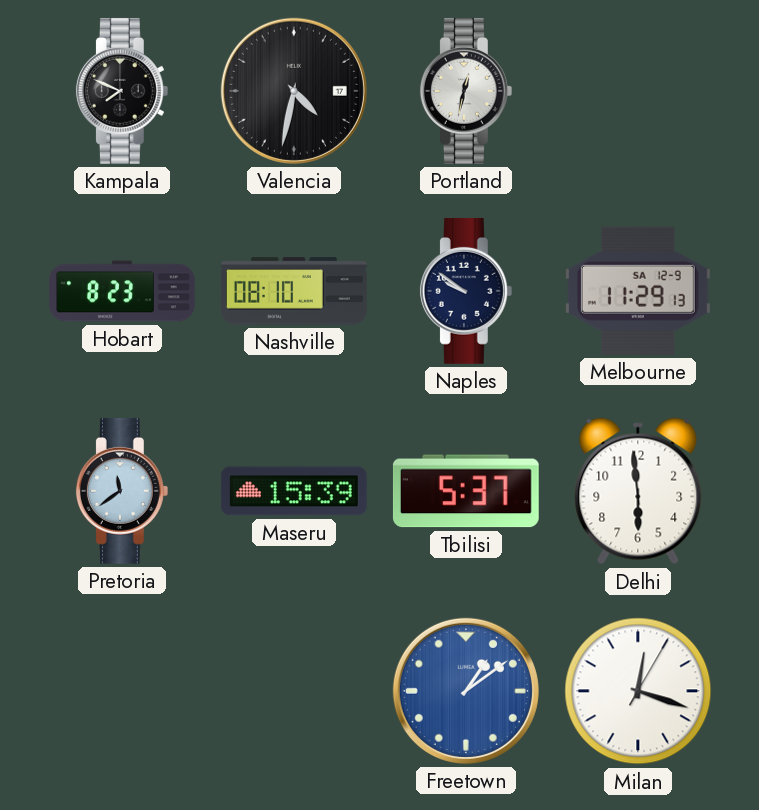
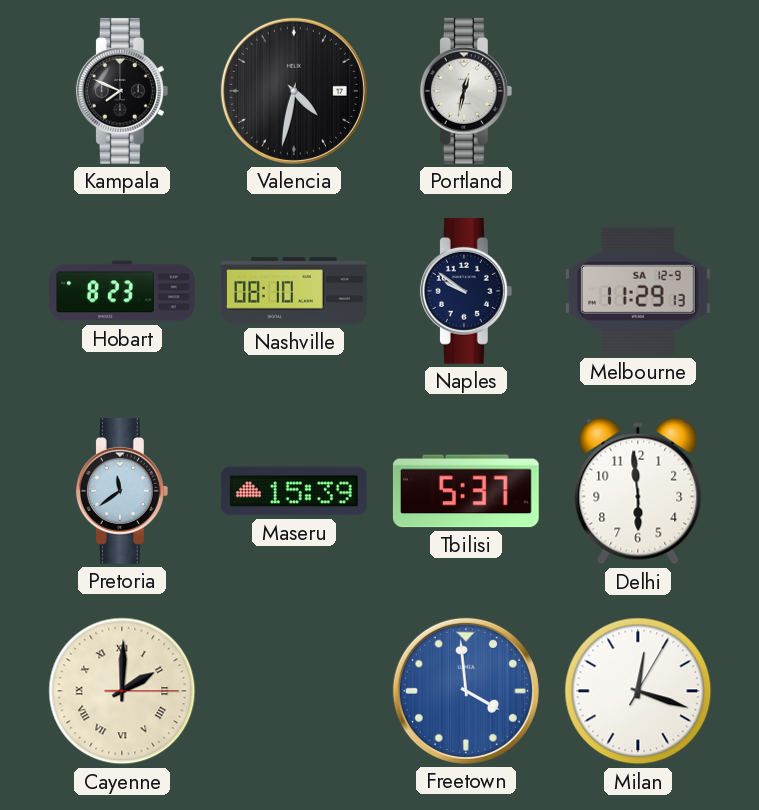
Cayenne: none -> 2:00
Freetown: 1:09 -> 3:59
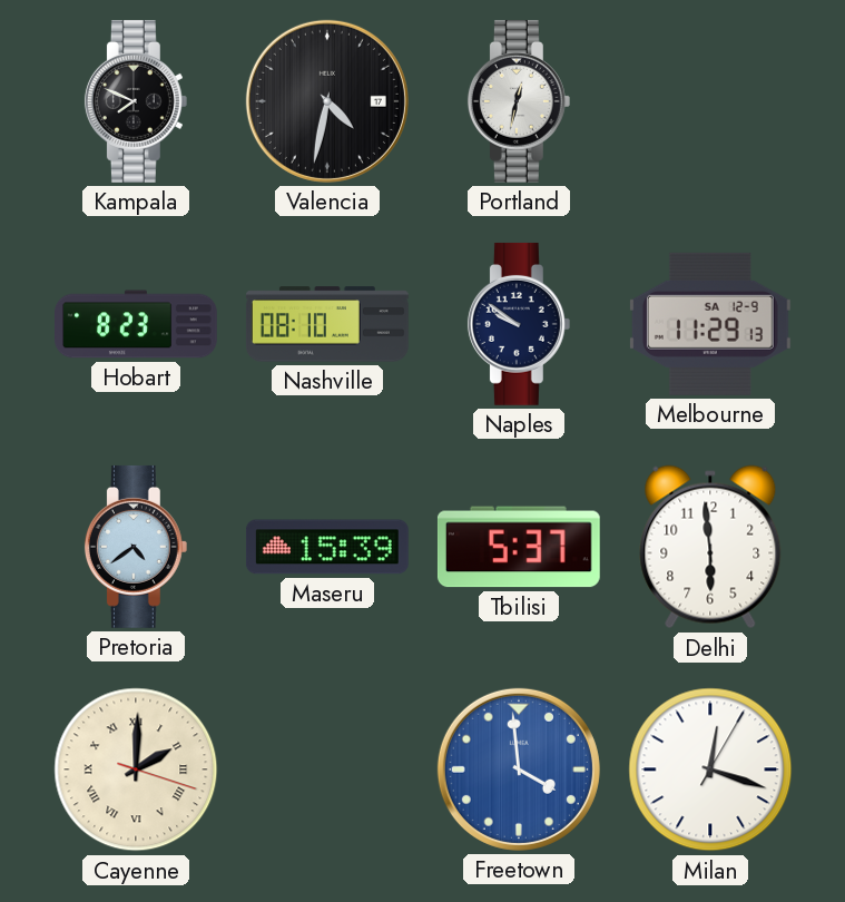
Pretoria: 11:39 -> 4:39
Cayenne: 2:00:15 -> 2:00:18
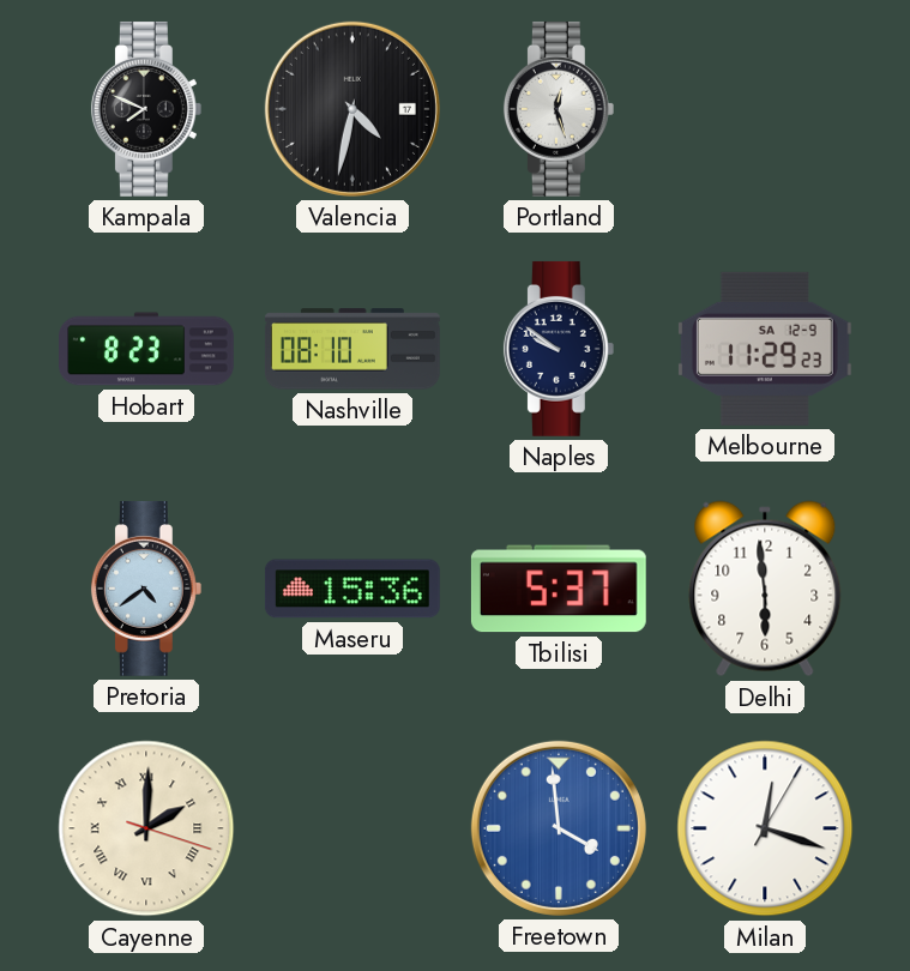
Portland: 12:32 -> 12:27
Melbourne: 11:29:13 -> 11:29:23
Maseru: 15:39 -> 15:36
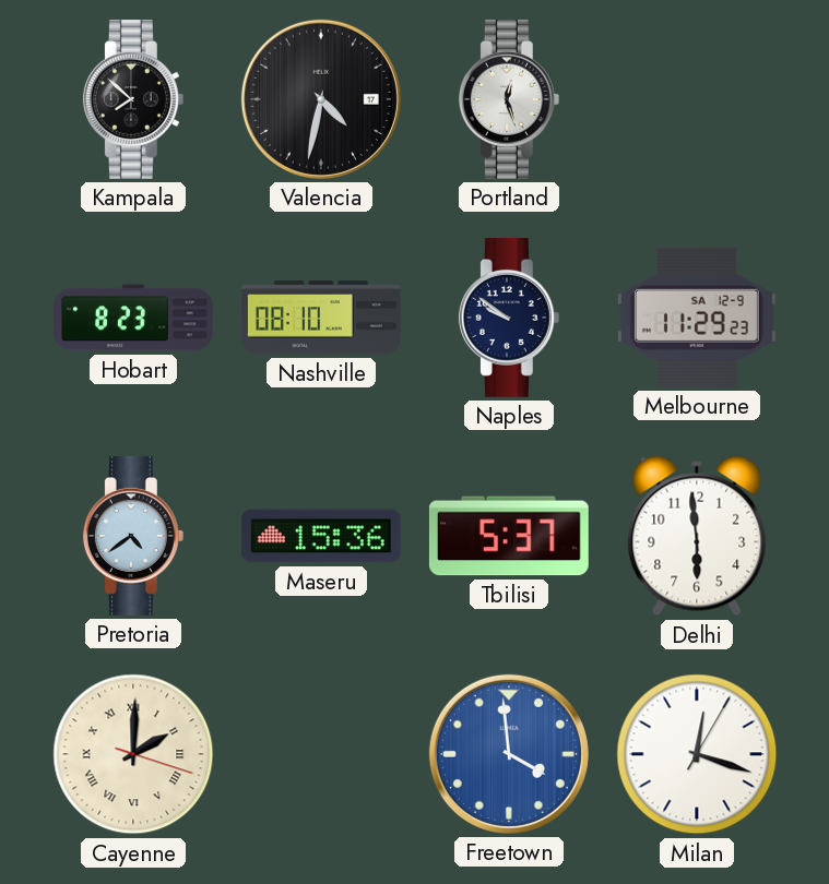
Kampala: 7:49 -> 7:52
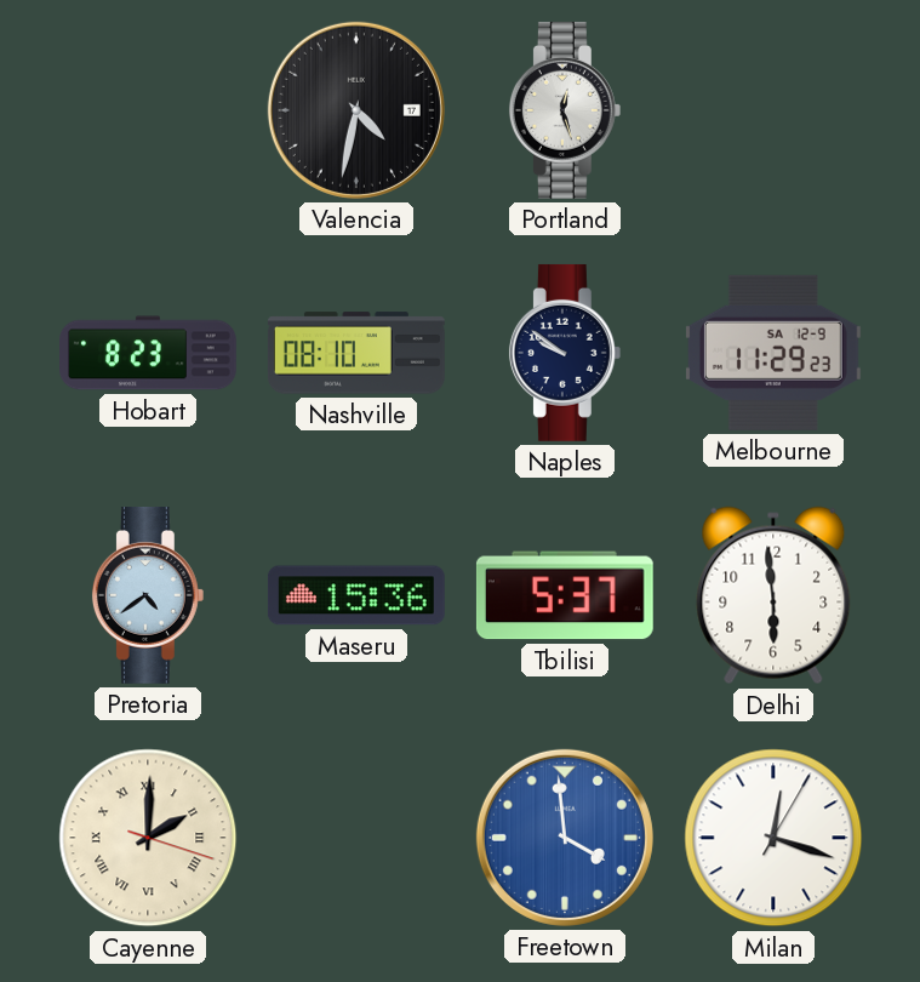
Kampala: 7:52 -> none
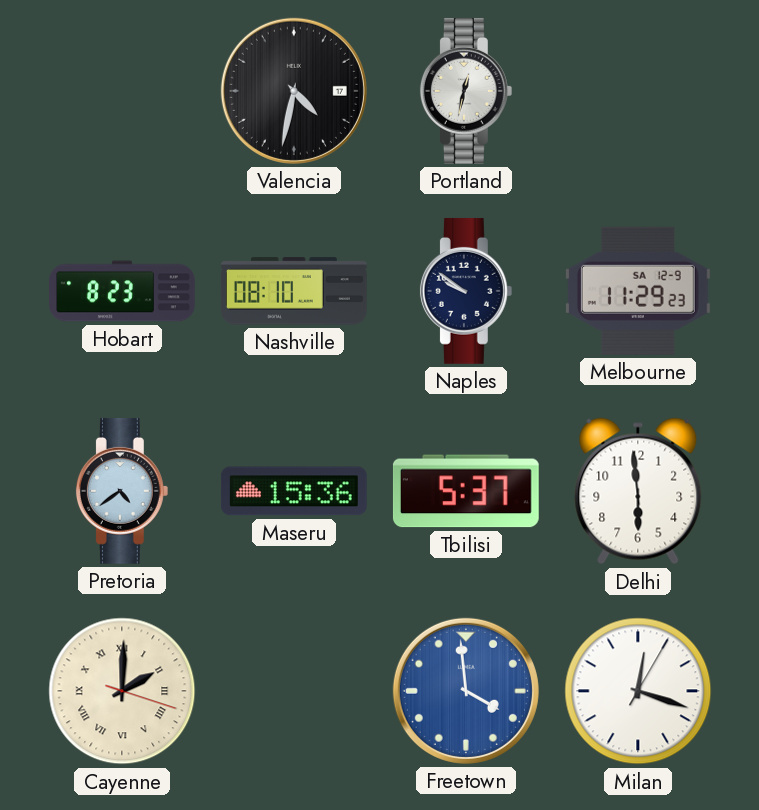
Portland: 12:27 -> 12:32
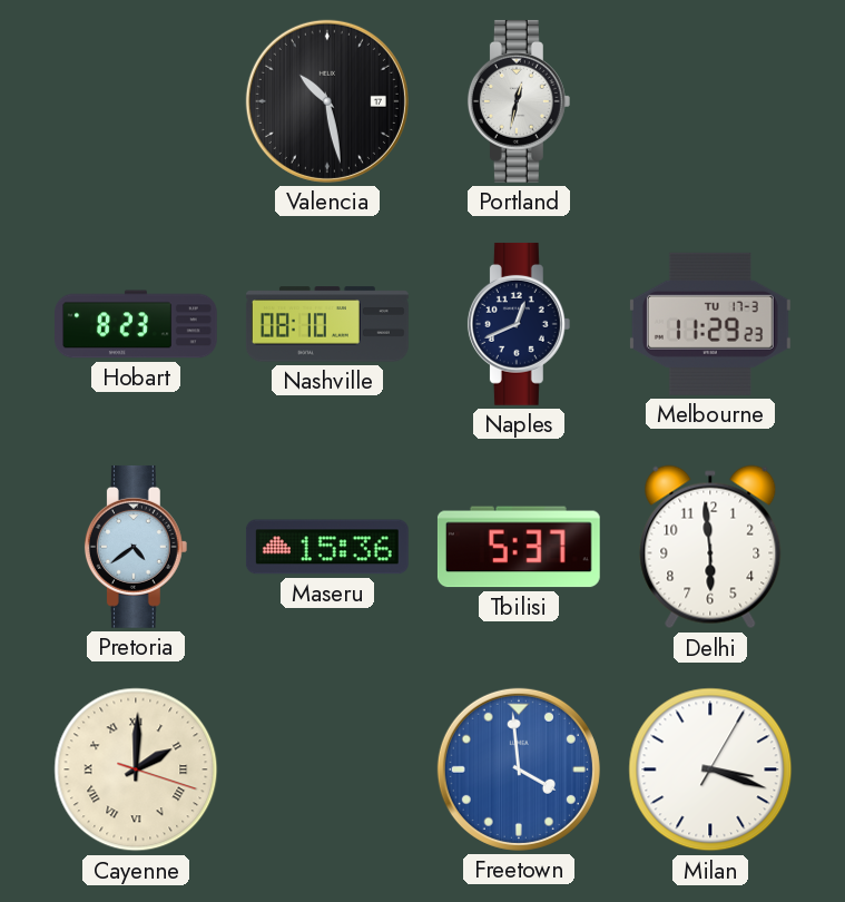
Valencia: 4:32 -> 10:28
Naples: 9:51 -> 12:41
Melbourne date: SA 12-9 -> TU 17-3
Milan: 12:18 -> 3:18
